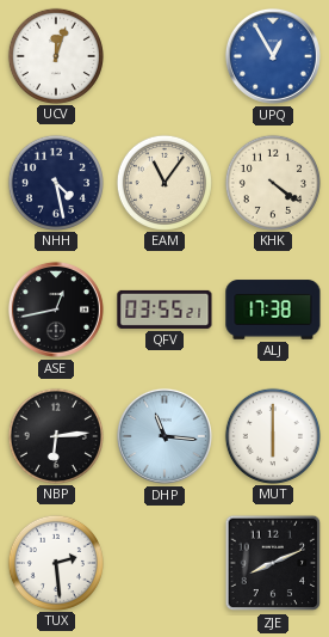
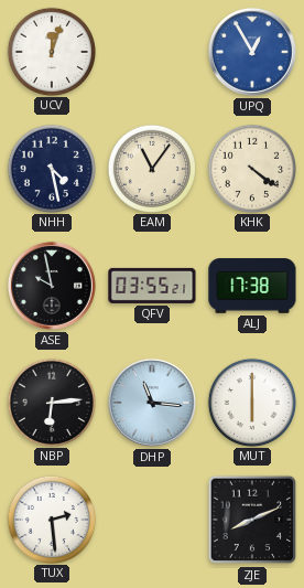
ASE: 12:43 -> 9:58
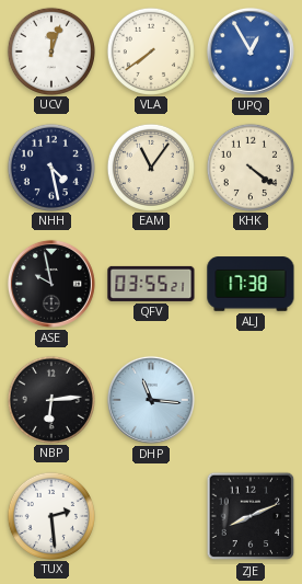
VLA: none -> 7:39
MUT: 6:00 -> none
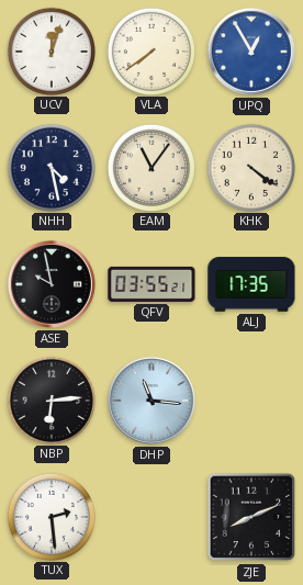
ALJ: 17:38 -> 17:35
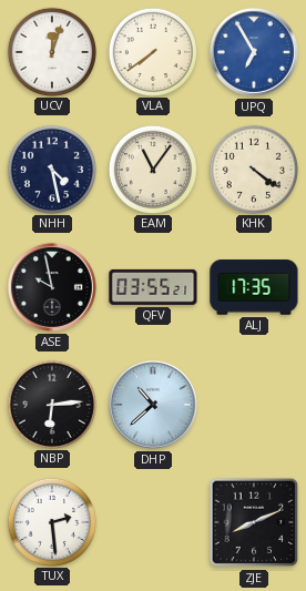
UPQ: 12:55 -> 6:55
DHP: 11:16 -> 10:38
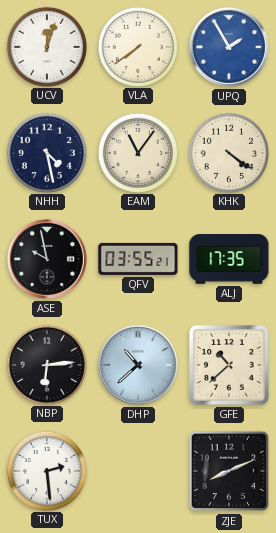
UPQ: 6:55 -> 1:55
GFE: none -> 10:38
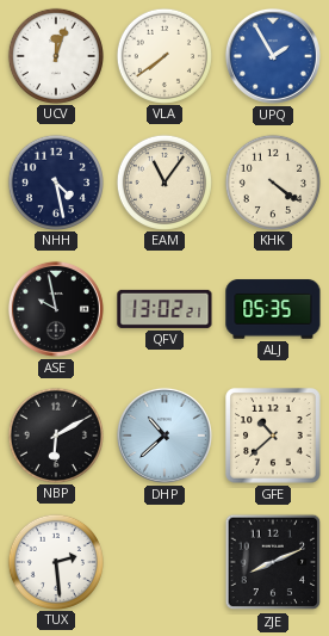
QFV: 03:55 -> 13:02
ALJ: 17:35 -> 05:35
NBP: 6:14 -> 6:10
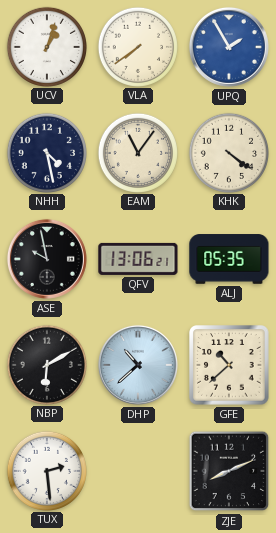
UCV: 12:03 -> 1:03
QFV: 13:02 -> 13:06
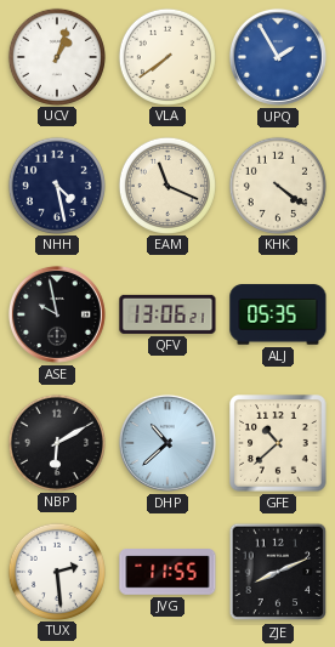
EAM: 11:06 -> 11:19
JVG: none -> 11:55
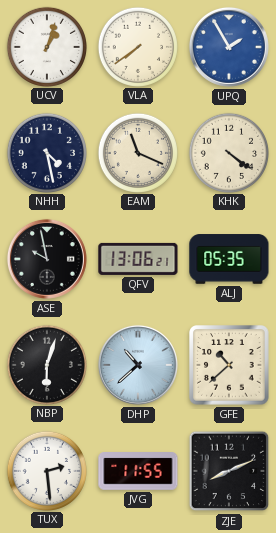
NBP: 6:10 -> 6:03
